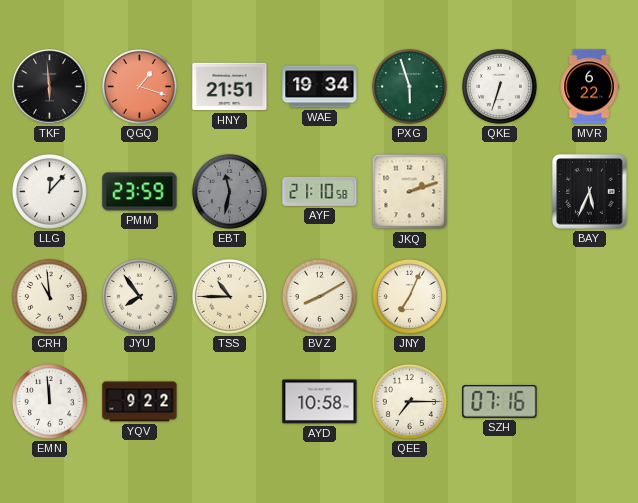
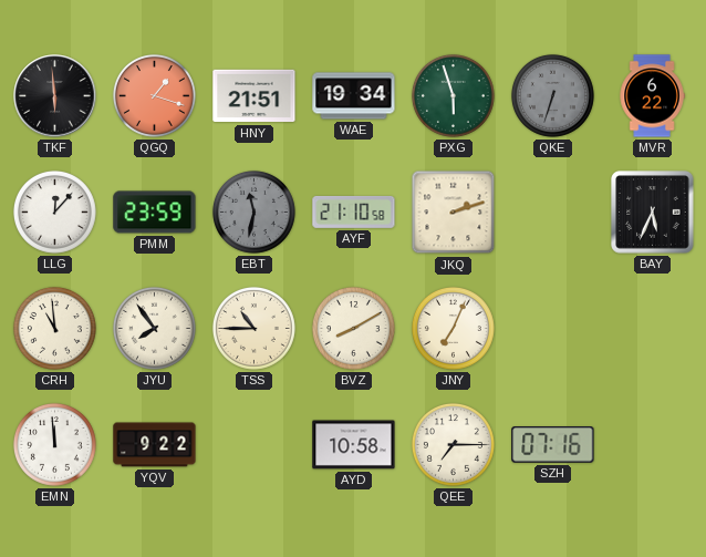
QKE dial: white -> grey
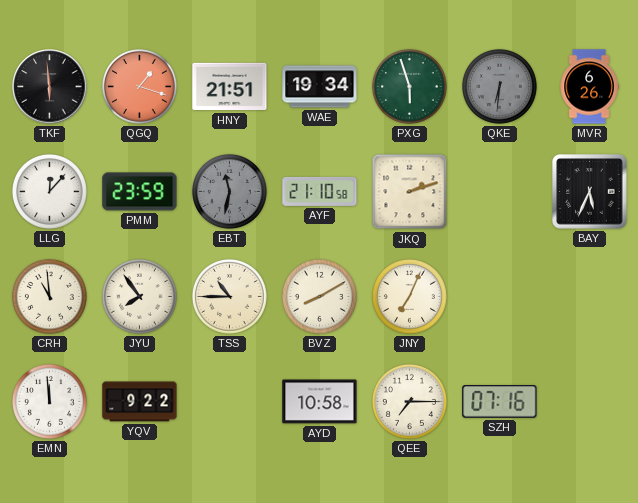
QKE: 6:33 -> 6:31
MVR: 6:22 -> 6:26
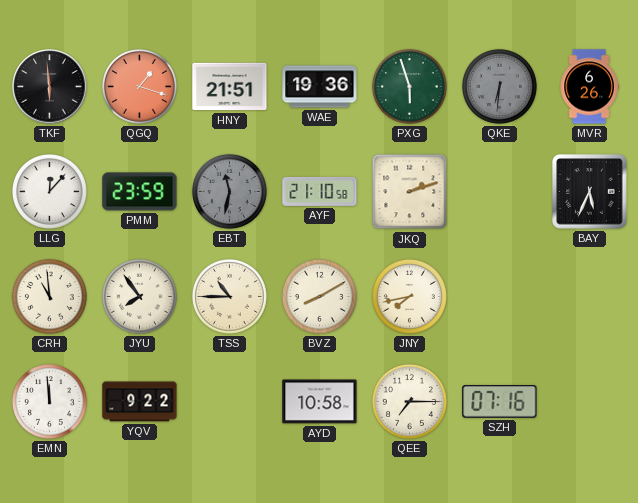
WAE: 19:34 -> 19:36
JNY: 7:04 -> 7:43
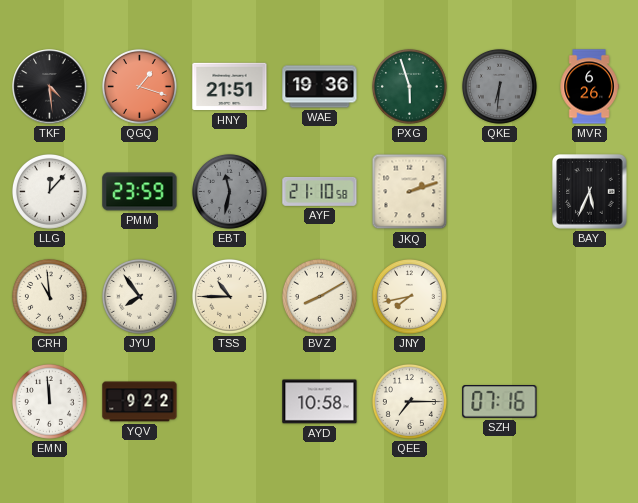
TKF: 5:59 -> 4:29
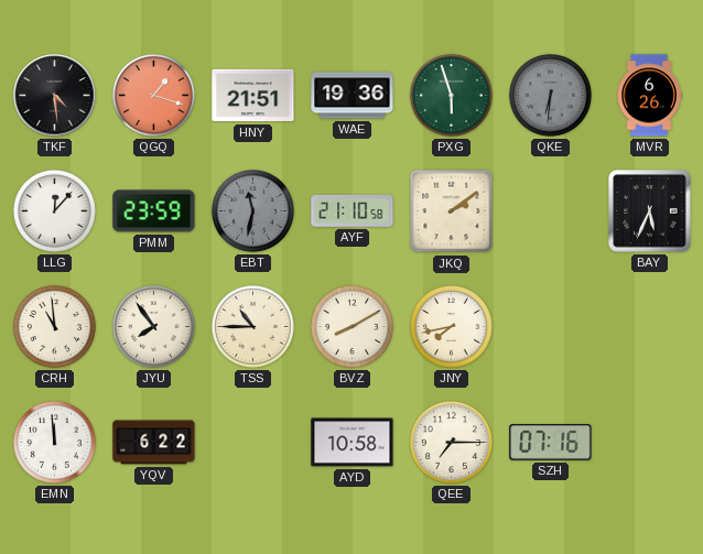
JKQ: 2:12 -> 2:09
YQV: 9:22 -> 6:22
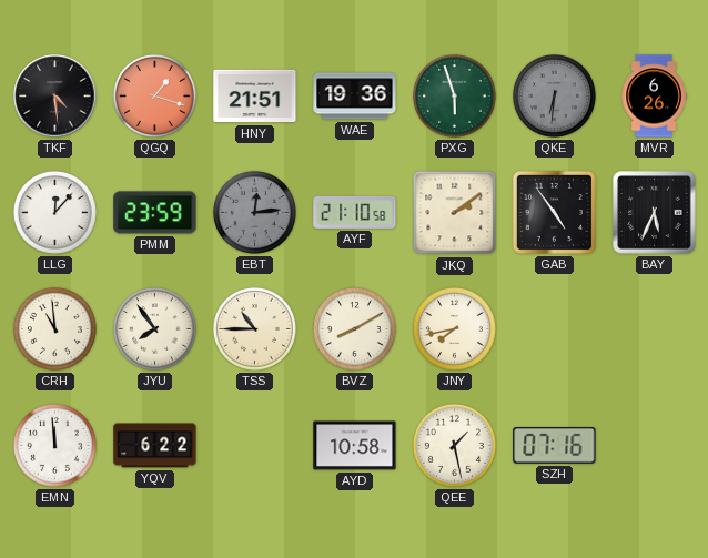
EBT: 11:32 -> 12:14
GAB: none -> 4:54
QEE: 7:15 -> 1:28
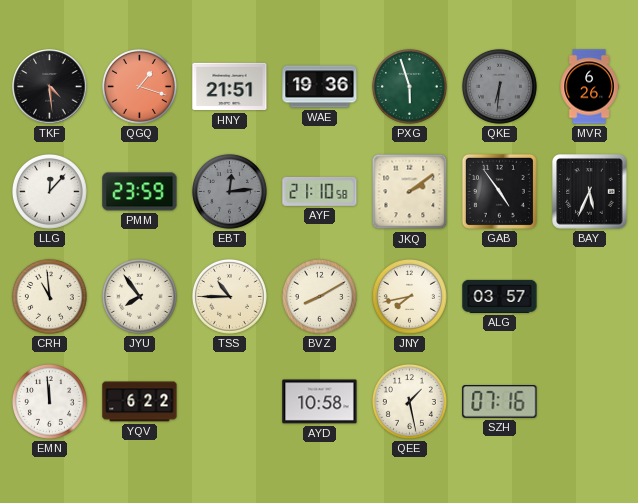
ALG: none -> 03:57
